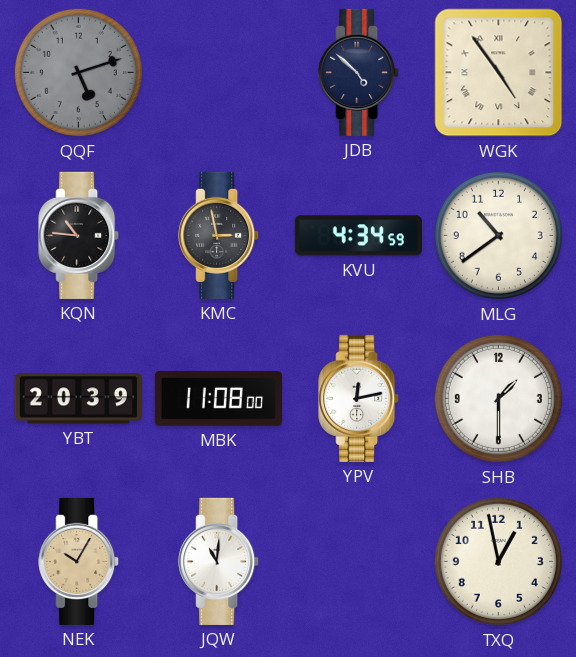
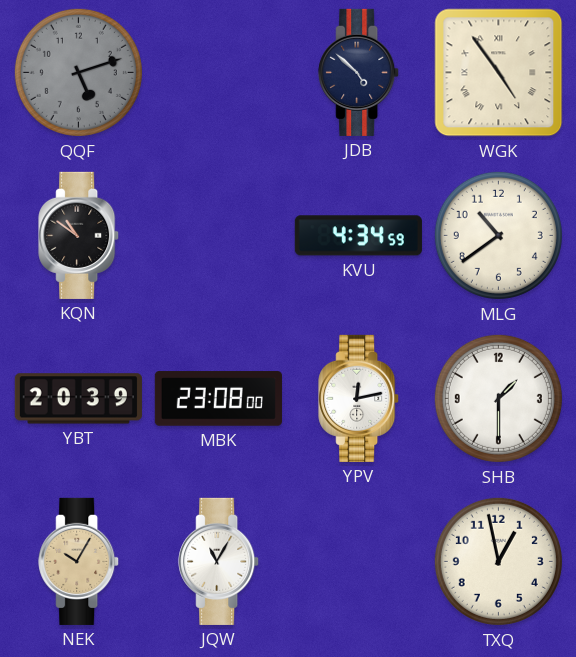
KQN: 10:46 -> 10:51
KMC: 2:58 -> none
MBK: 11:08 -> 23:08
JQW: 11:01 -> 11:05
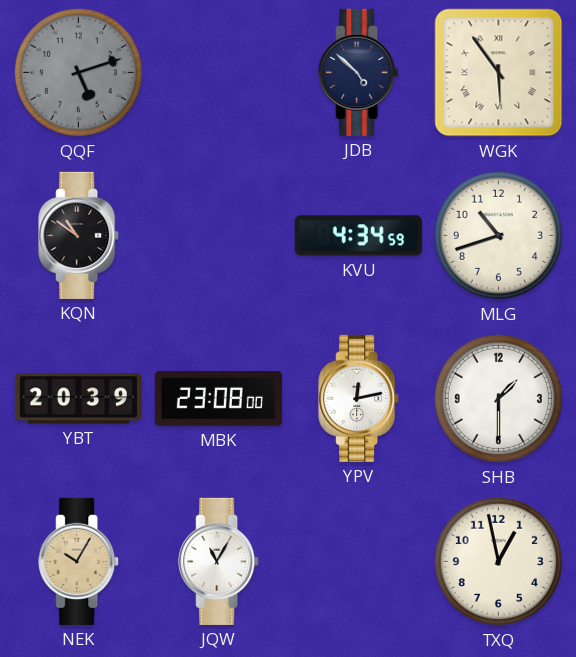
WGK: 4:54 -> 5:54
MLG: 10:39 -> 10:42
